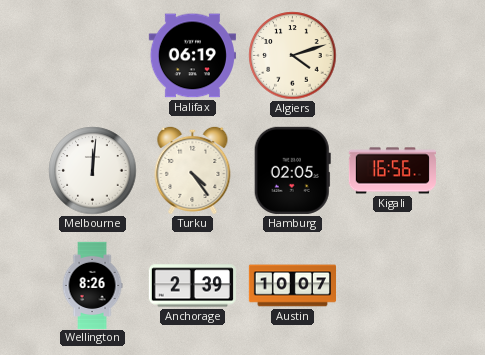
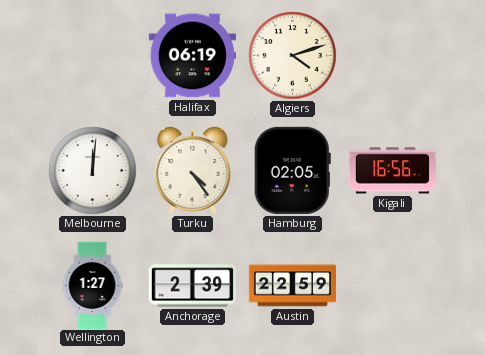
Wellington: 8:26 -> 1:27
Austin: 10:07 -> 22:59
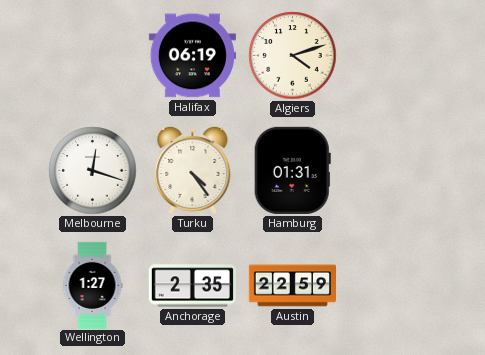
Melbourne: 12:01 -> 12:18
Hamburg: 02:05 -> 01:31
Kigali: 16:56 -> none
Anchorage: 2:39 -> 2:35
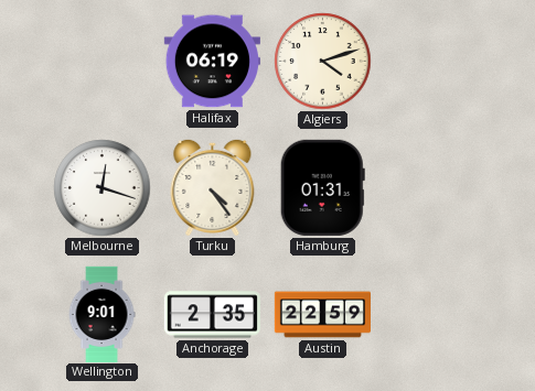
Wellington: 1:27 -> 9:01
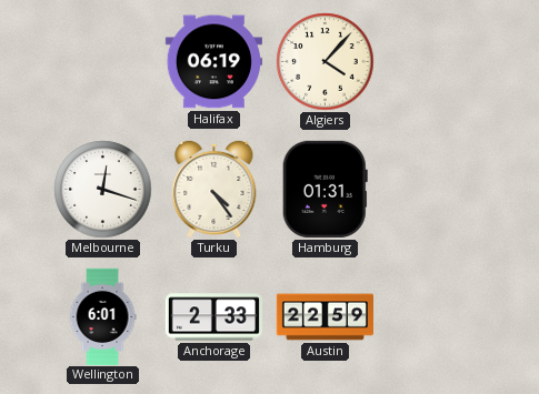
Algiers: 4:12 -> 4:07
Wellington: 9:01 -> 6:01
Anchorage: 2:35 -> 2:33
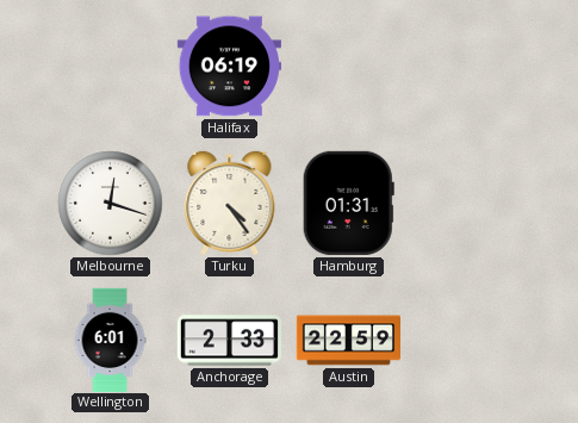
Algiers: 4:07 -> none
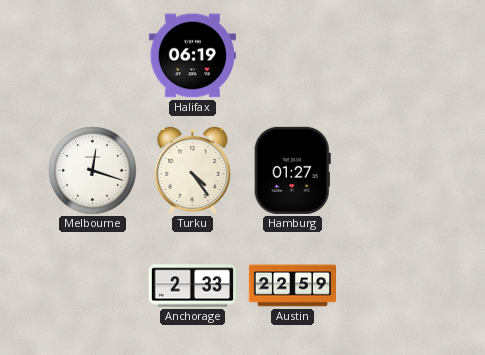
Hamburg: 01:31 -> 01:27
Wellington: 6:01 -> none
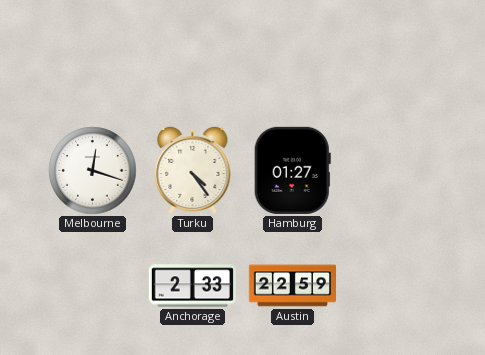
Halifax: 06:19 -> none
